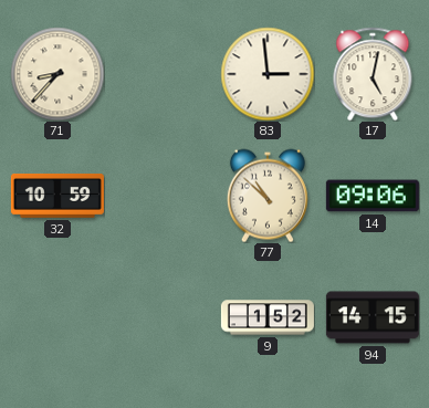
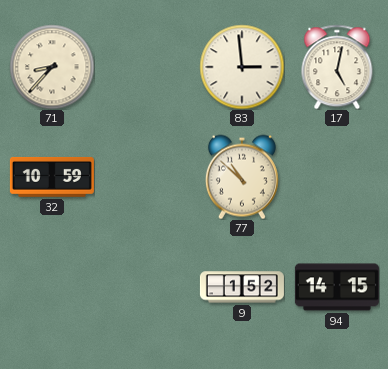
14: 09:06 -> none
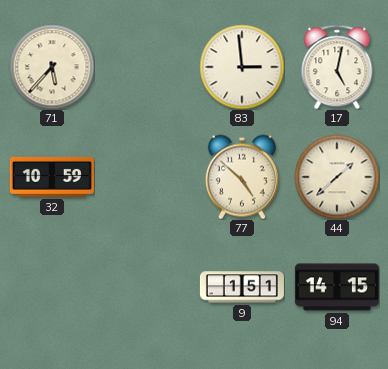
71: 8:37 -> 5:37
77: 10:52 -> 4:52
44: none -> 1:38
9: 1:52 -> 1:51
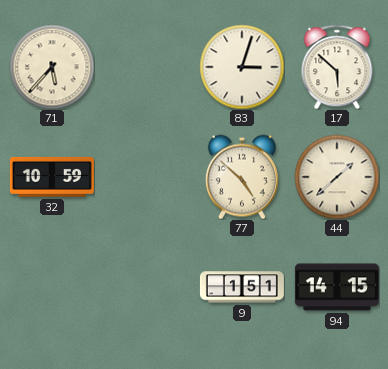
83: 2:59 -> 3:03
17: 5:02 -> 5:52
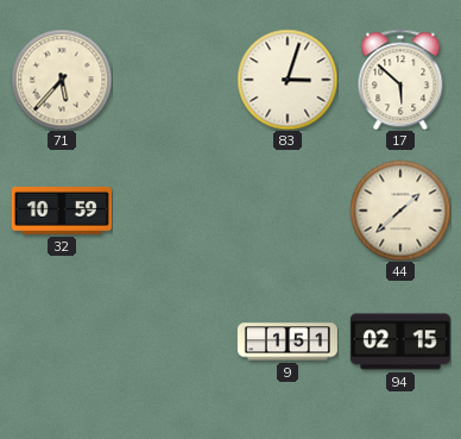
77: 4:52 -> none
94: 14:15 -> 02:15
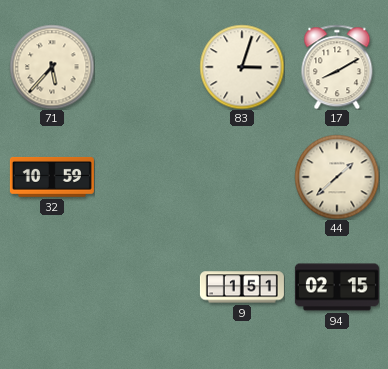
17: 5:52 -> 8:10
